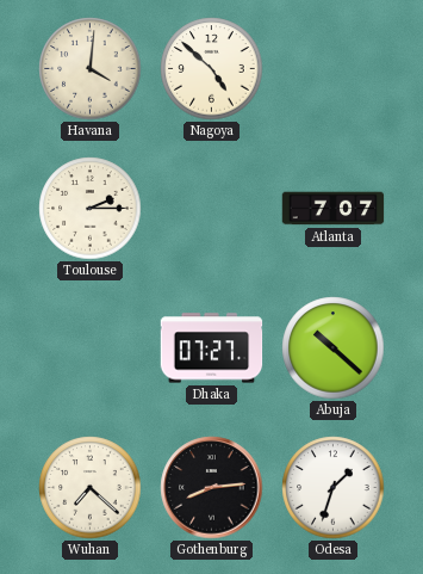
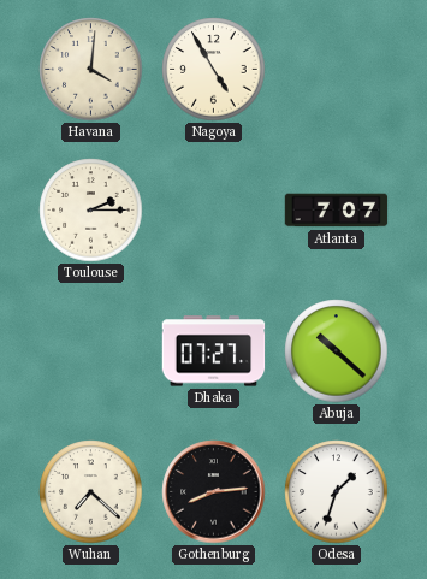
Nagoya: 4:52 -> 4:55
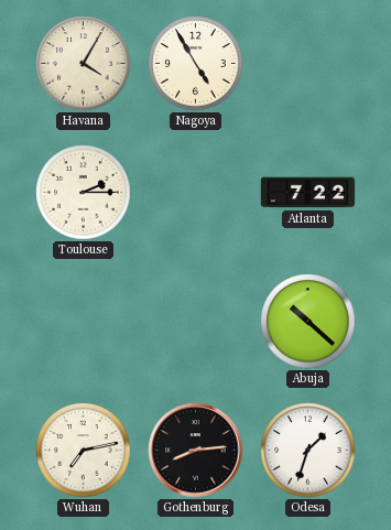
Havana: 4:01 -> 4:05
Atlanta: 7:07 -> 7:22
Dhaka: 07:27 -> none
Wuhan: 7:22 -> 7:13
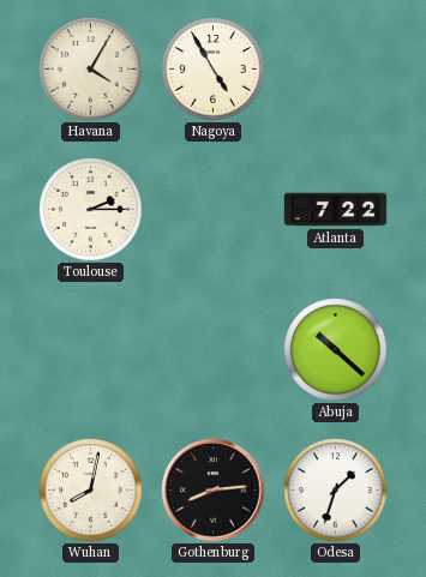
Wuhan: 7:13 -> 8:02
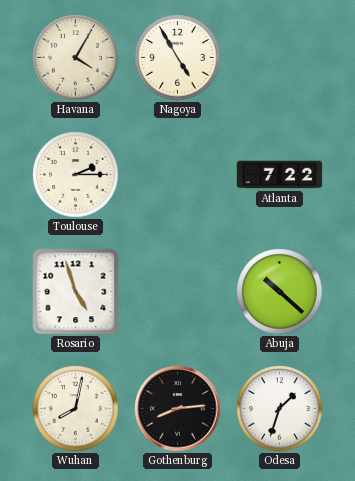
Rosario: none -> 4:57
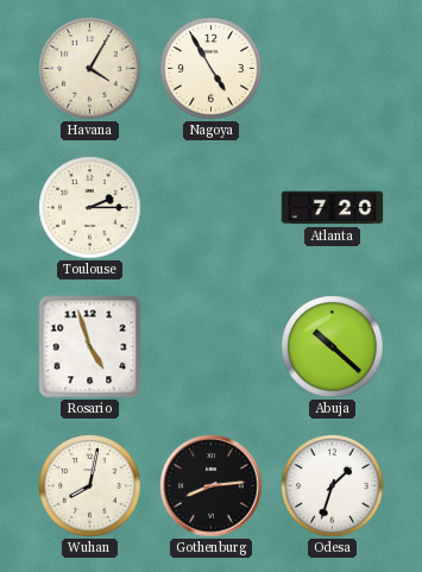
Atlanta: 7:22 -> 7:20
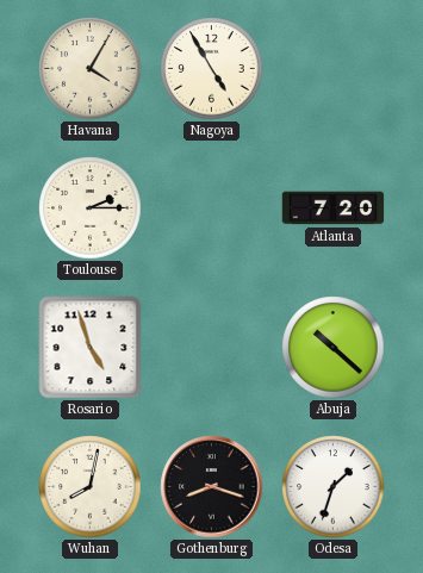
Gothenburg: 8:14 -> 8:18
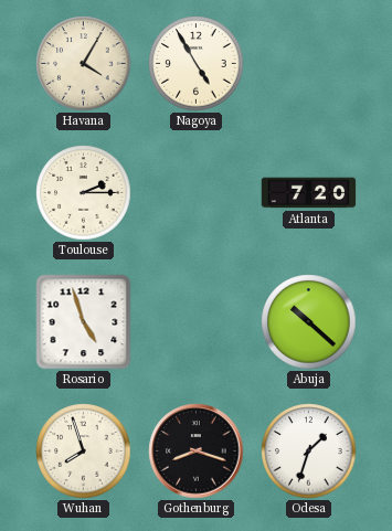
Wuhan: 8:02 -> 7:57
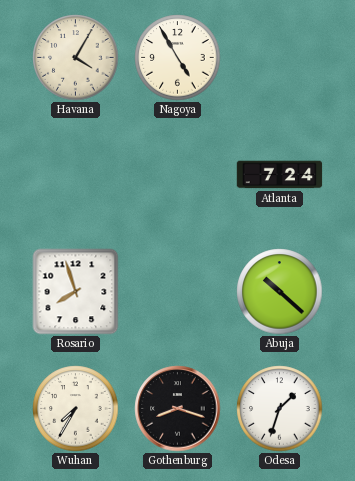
Toulouse: 2:15 -> none
Atlanta: 7:20 -> 7:24
Rosario: 4:57 -> 7:57
Wuhan: 7:57 -> 7:35
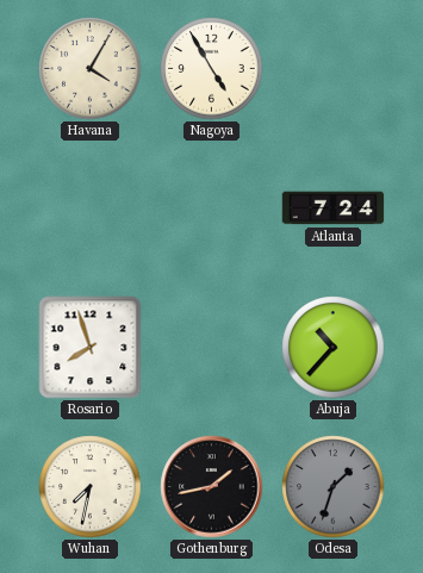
Abuja: 10:22 -> 10:37
Wuhan: 7:35 -> 7:32
Gothenburg: 8:18 -> 1:43
Odesa dial: white -> grey
